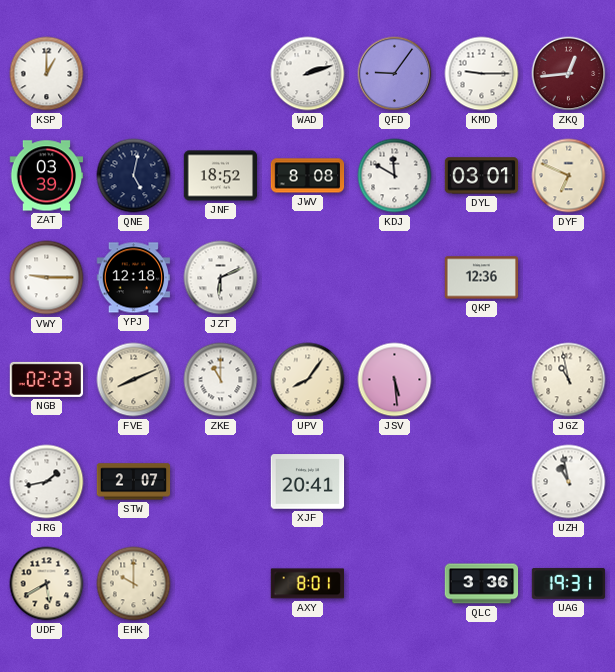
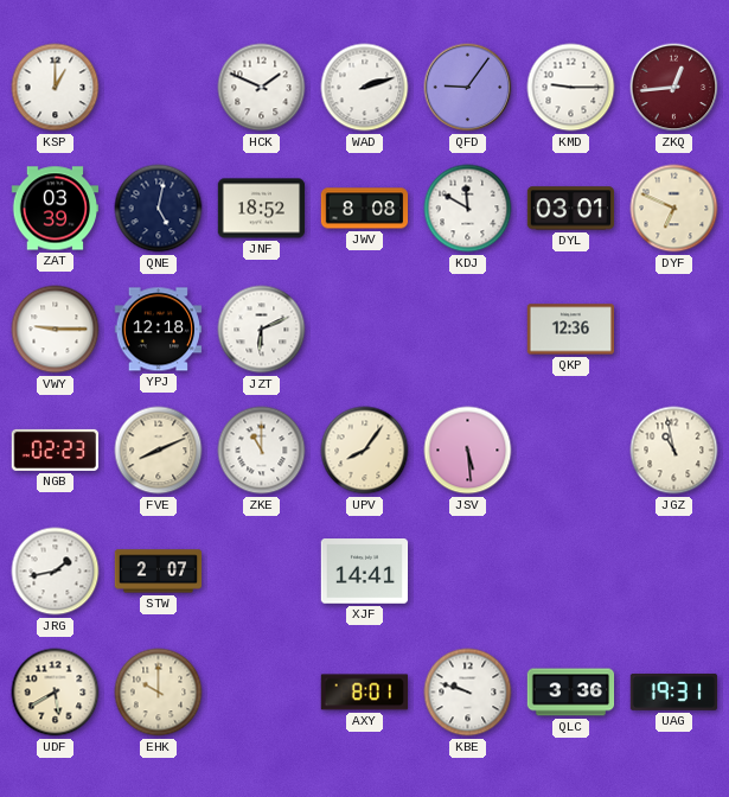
HCK: none -> 1:49
XJF: 20:41 -> 14:41
UZH: 10:58 -> none
KBE: none -> 9:48
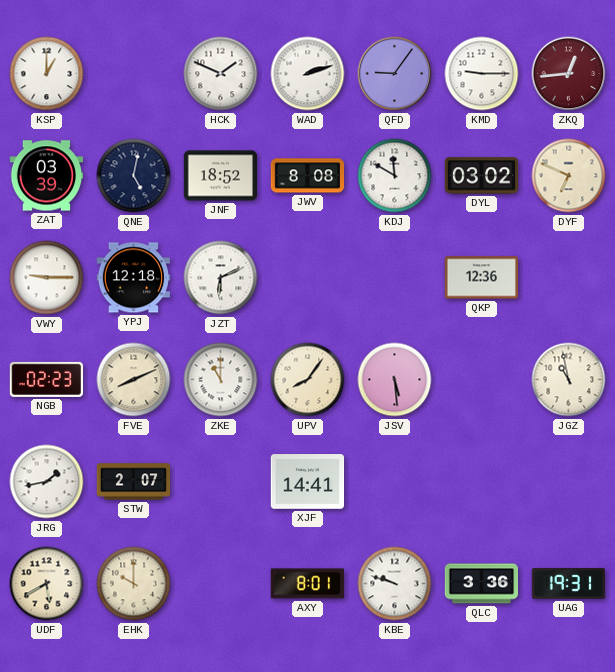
DYL: 03:01 -> 03:02
